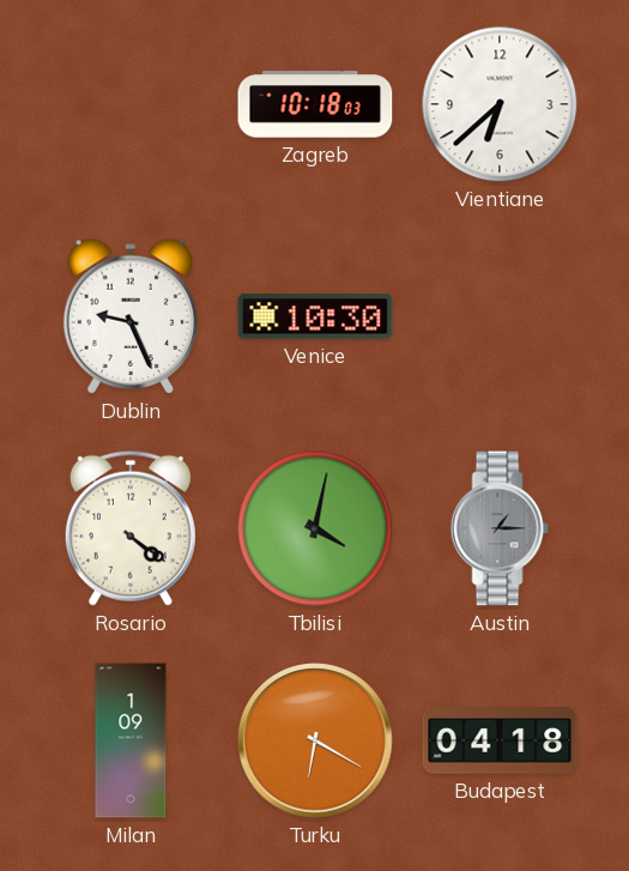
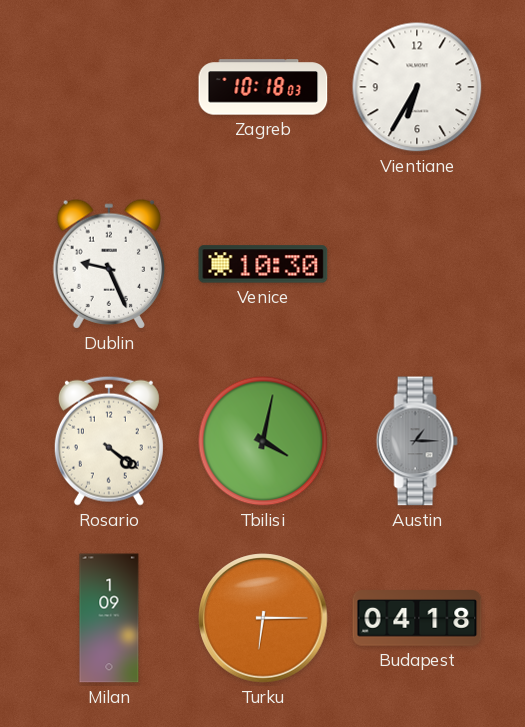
Vientiane: 6:38 -> 6:35
Turku: 6:20 -> 6:15
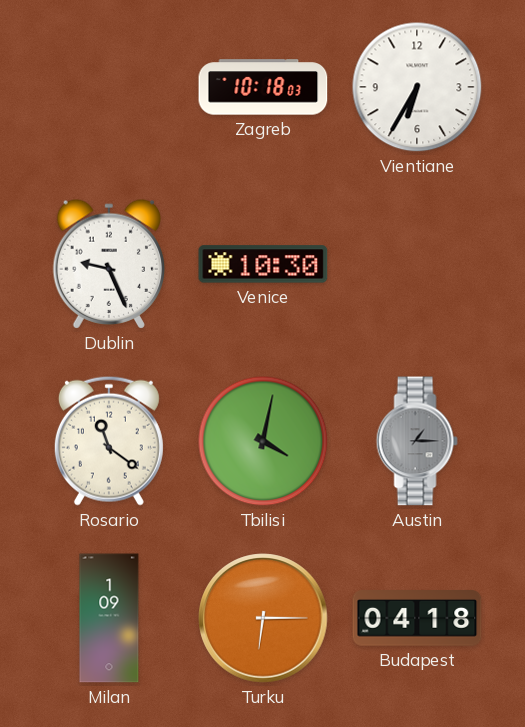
Rosario: 4:21 -> 11:21
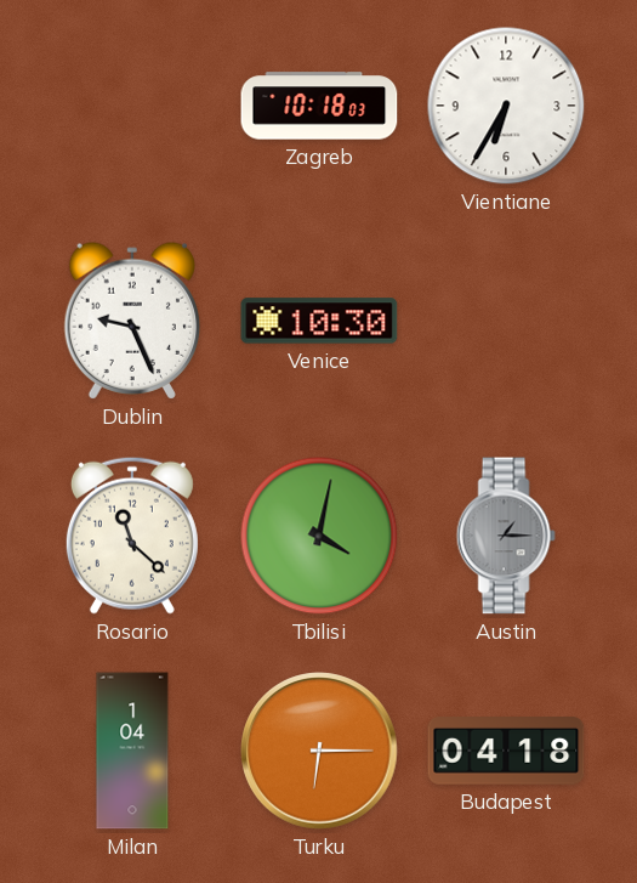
Rosario: 11:21 -> 11:22
Milan: 1:09 -> 1:04
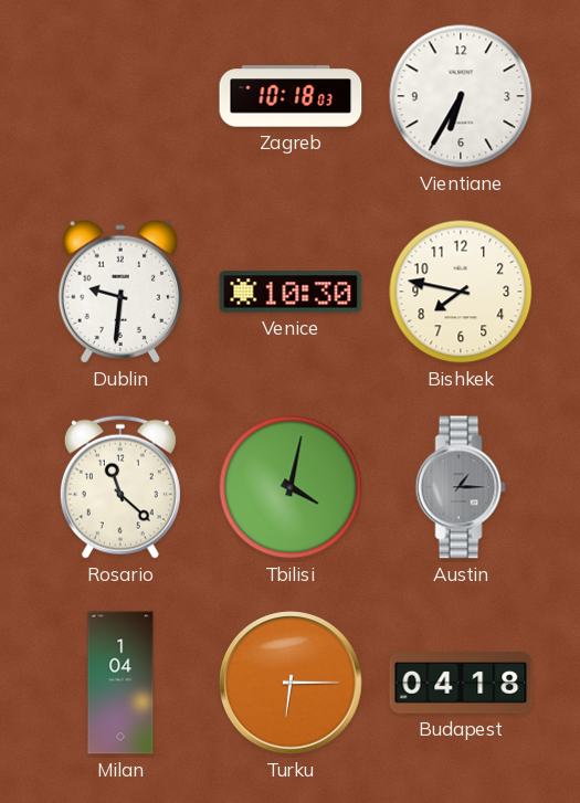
Dublin: 9:26 -> 9:31
Bishkek: none -> 7:47
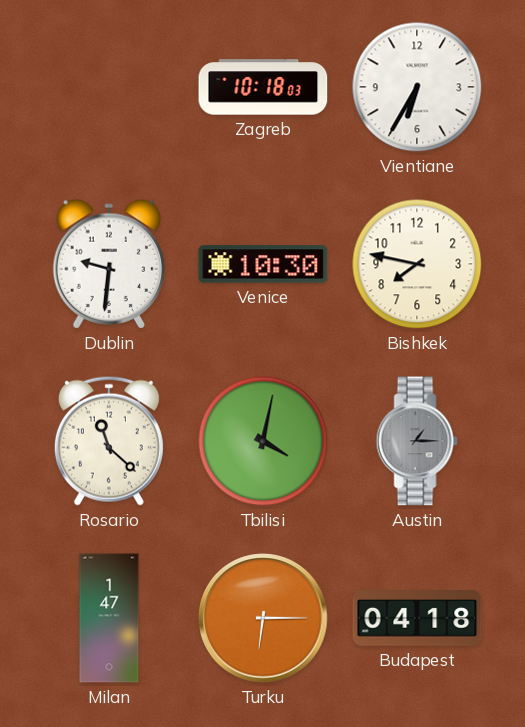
Milan: 1:04 -> 1:47
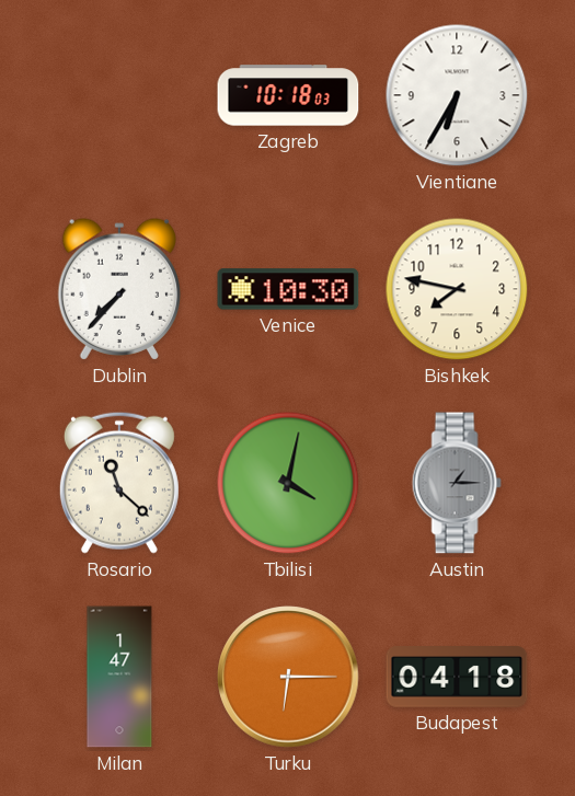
Dublin: 9:31 -> 7:37
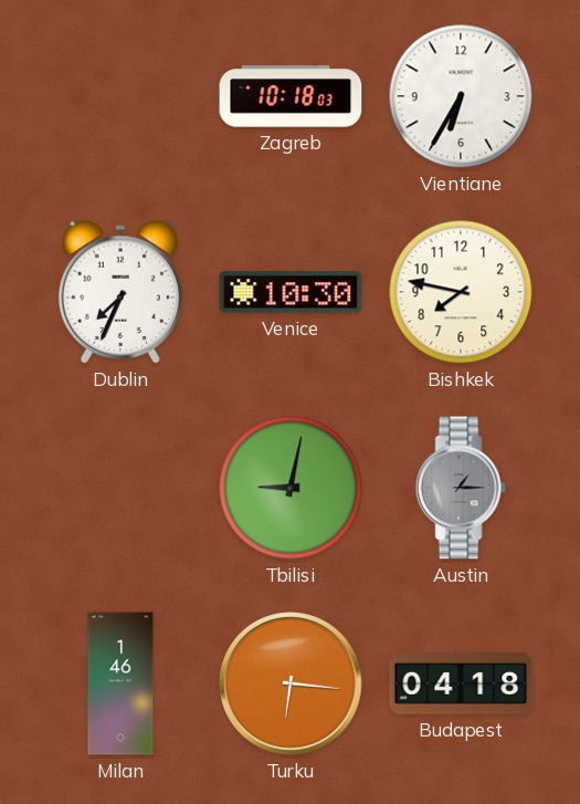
Dublin: 7:37 -> 7:34
Rosario: 11:22 -> none
Tbilisi: 4:02 -> 9:02
Milan: 1:47 -> 1:46
Turku: 6:15 -> 6:16
